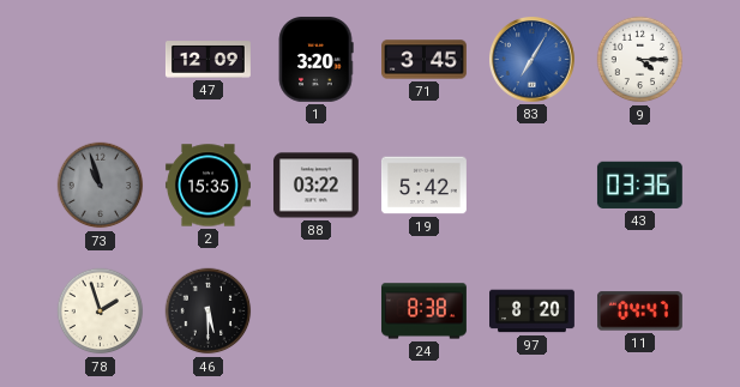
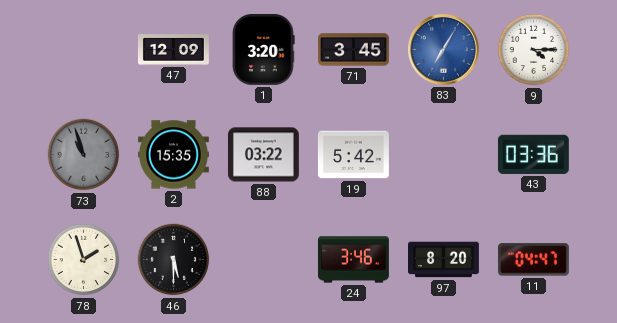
24: 8:38 -> 3:46
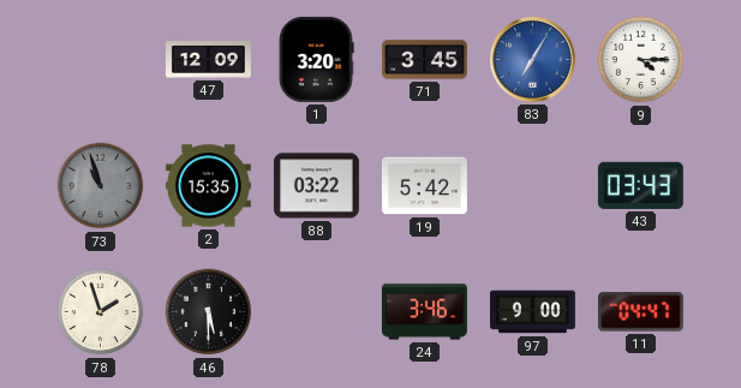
43: 03:36 -> 03:43
97: 8:20 -> 9:00
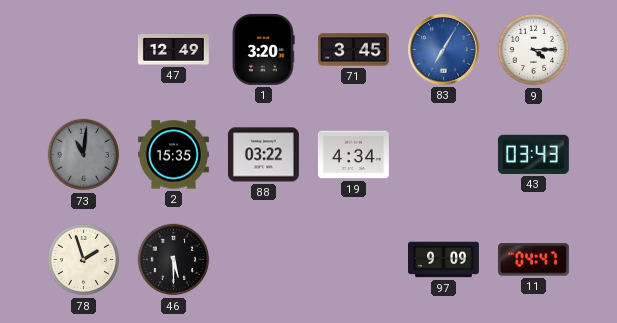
47: 12:09 -> 12:49
73: 10:57 -> 11:01
19: 5:42 -> 4:34
24: 3:46 -> none
97: 9:00 -> 9:09
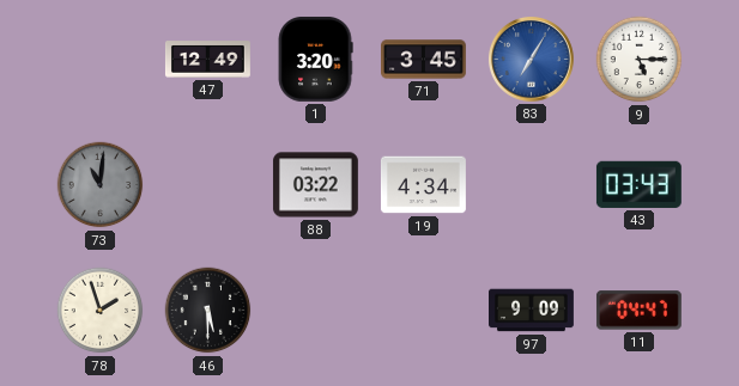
9: 4:15 -> 5:15
2: 15:35 -> none
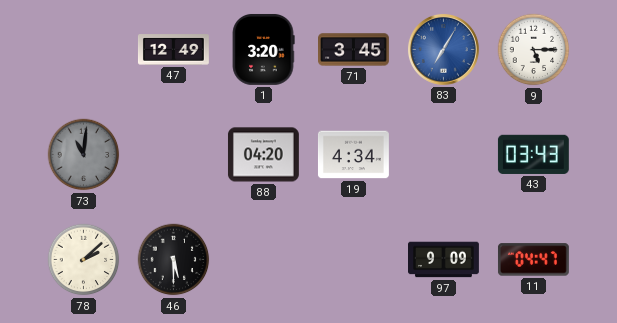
88: 03:22 -> 04:20
78: 1:57 -> 2:08
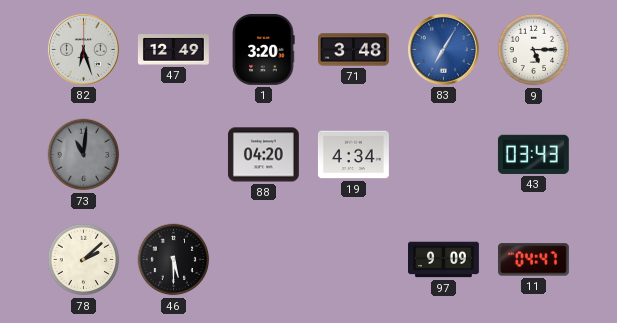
82: none -> 6:27
71: 3:45 -> 3:48
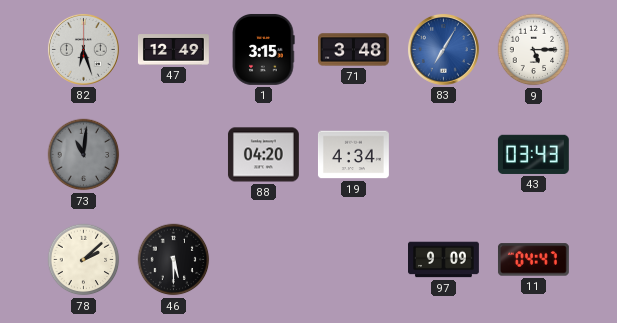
1: 3:20 -> 3:15
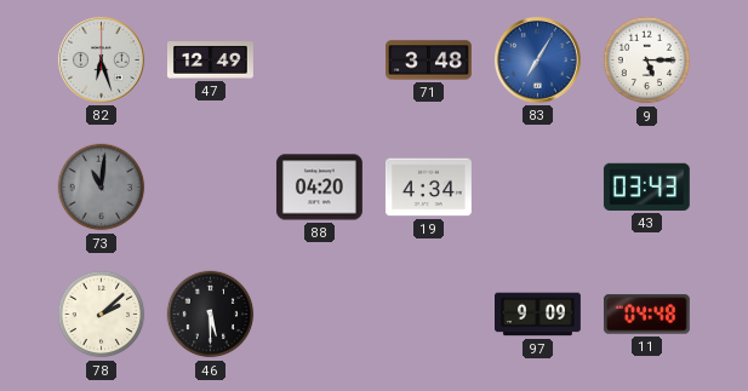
1: 3:15 -> none
11: 04:47 -> 04:48
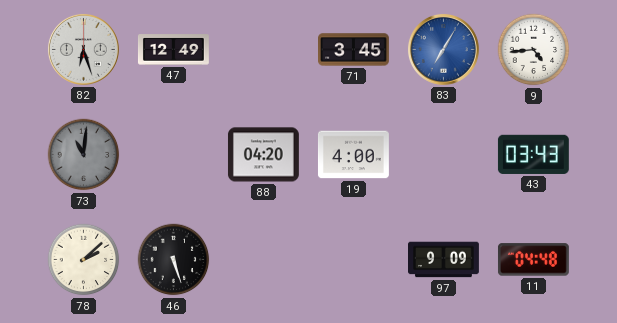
71: 3:48 -> 3:45
9: 5:15 -> 4:44
19: 4:34 -> 4:00
46: 5:30 -> 5:27
